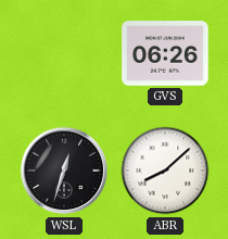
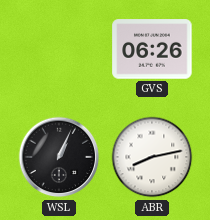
WSL: 12:33 -> 1:04
ABR: 8:08 -> 8:13
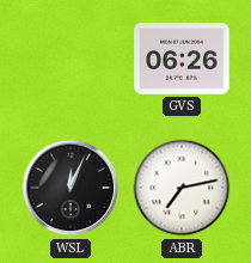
WSL: 1:04 -> 12:04
ABR: 8:13 -> 7:13
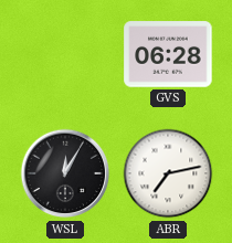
GVS: 06:26 -> 06:28
WSL: 12:04 -> 12:05
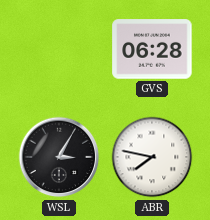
WSL: 12:05 -> 3:05
ABR: 7:13 -> 7:47
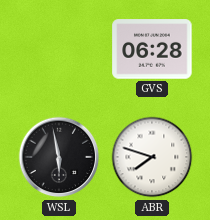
WSL: 3:05 -> 5:58
ABR: 7:47 -> 7:48
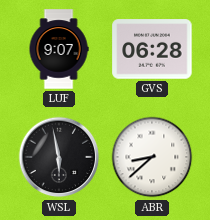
LUF: none -> 9:07
ABR: 7:48 -> 8:38
